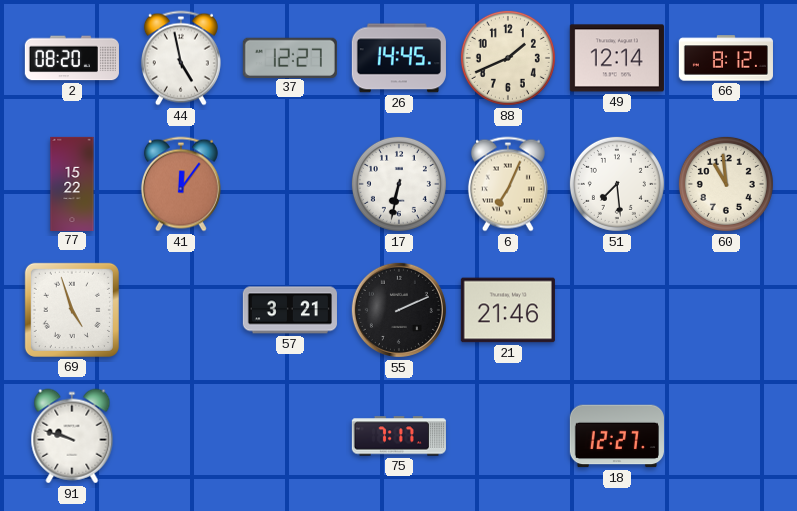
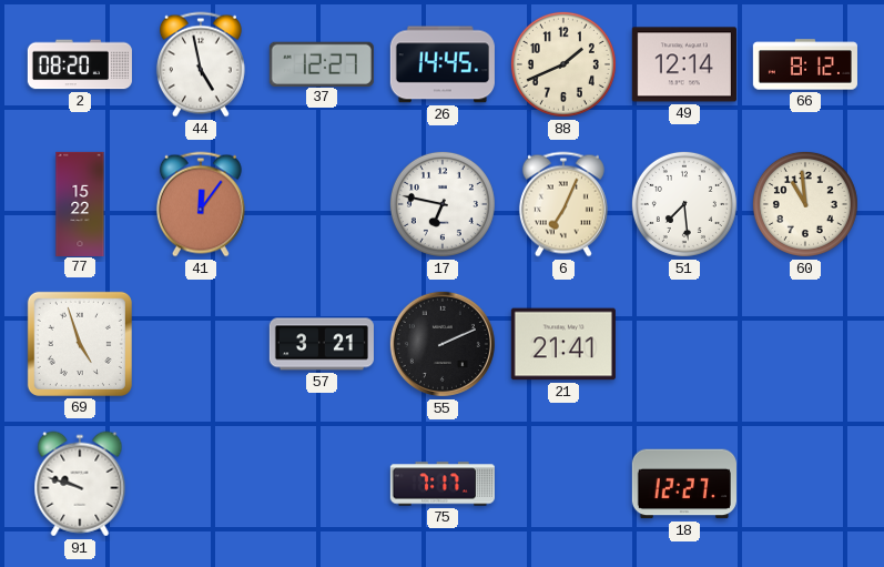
17: 6:32 -> 6:47
21: 21:46 -> 21:41
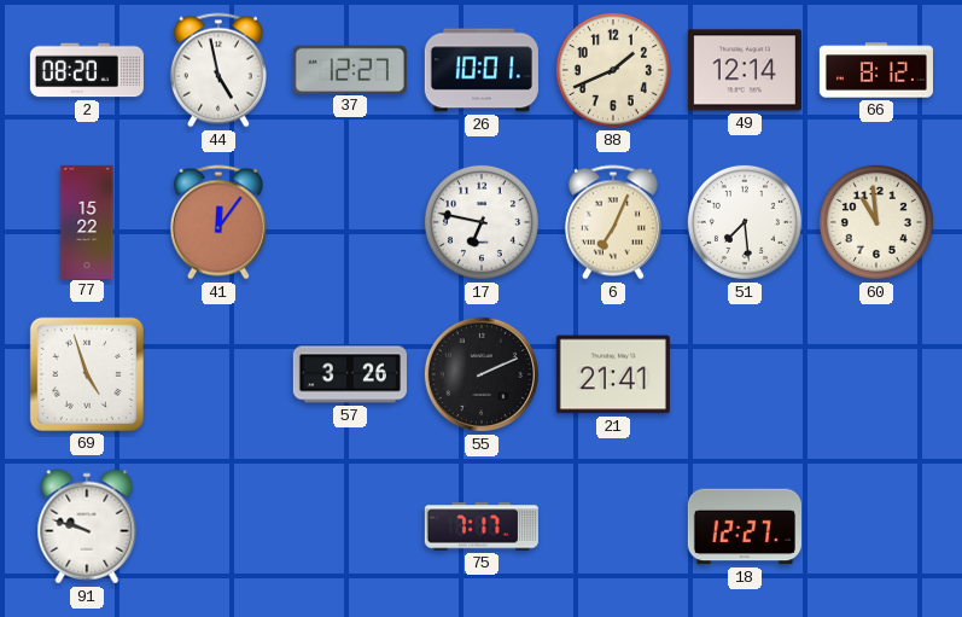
26: 14:45 -> 10:01
57: 3:21 -> 3:26
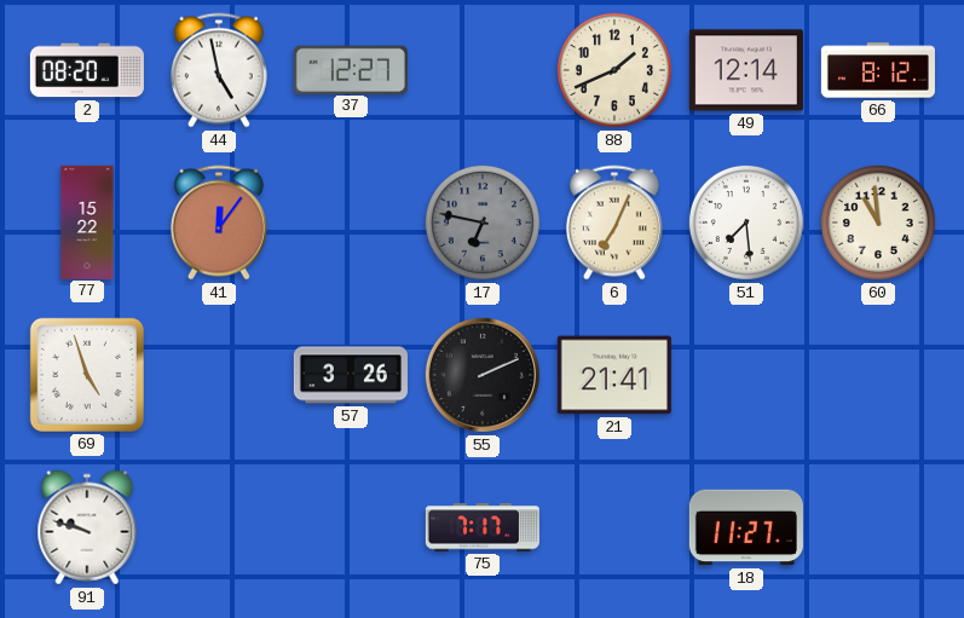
26: 10:01 -> none
17 dial: white -> grey
18: 12:27 -> 11:27
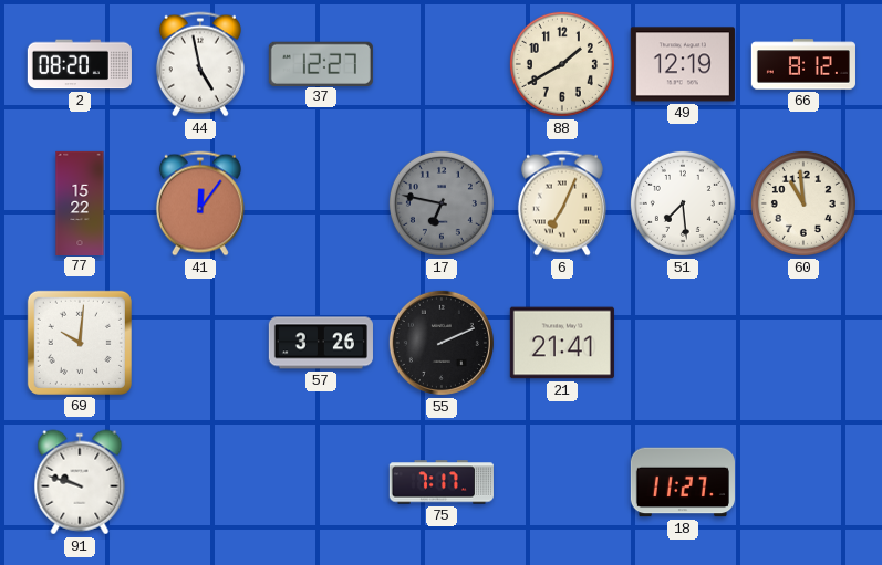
88: 1:41 -> 1:40
49: 12:14 -> 12:19
69: 4:57 -> 10:01
